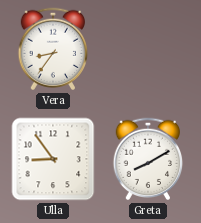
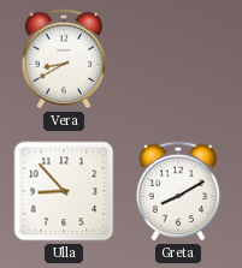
Vera: 8:36 -> 8:40
Ulla: 8:54 -> 8:53
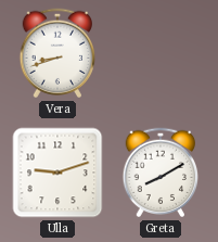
Vera: 8:40 -> 8:42
Ulla: 8:53 -> 9:12
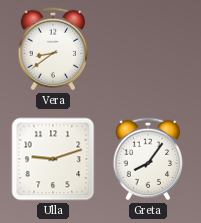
Vera: 8:42 -> 8:39
Greta: 8:10 -> 8:06
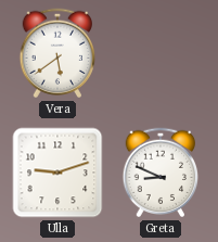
Vera: 8:39 -> 5:39
Greta: 8:06 -> 8:49
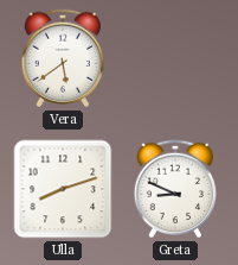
Ulla: 9:12 -> 8:12
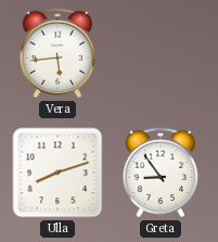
Vera: 5:39 -> 5:44
Greta: 8:49 -> 8:54
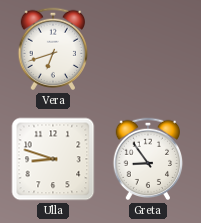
Vera: 5:44 -> 6:42
Ulla: 8:12 -> 8:48
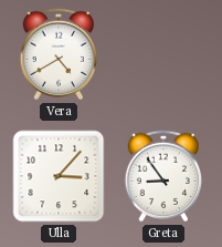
Vera: 6:42 -> 4:40
Ulla: 8:48 -> 3:07
